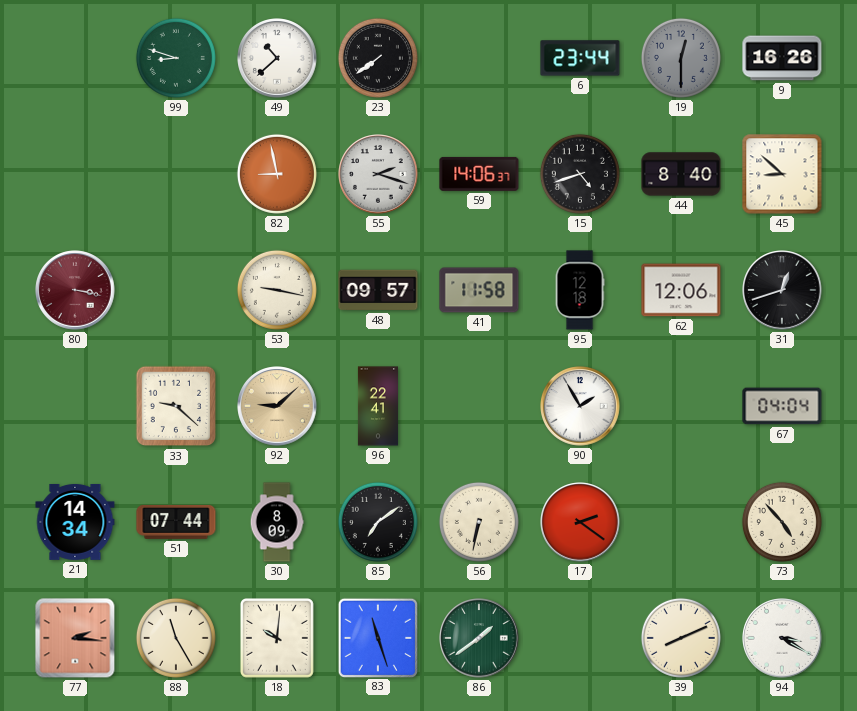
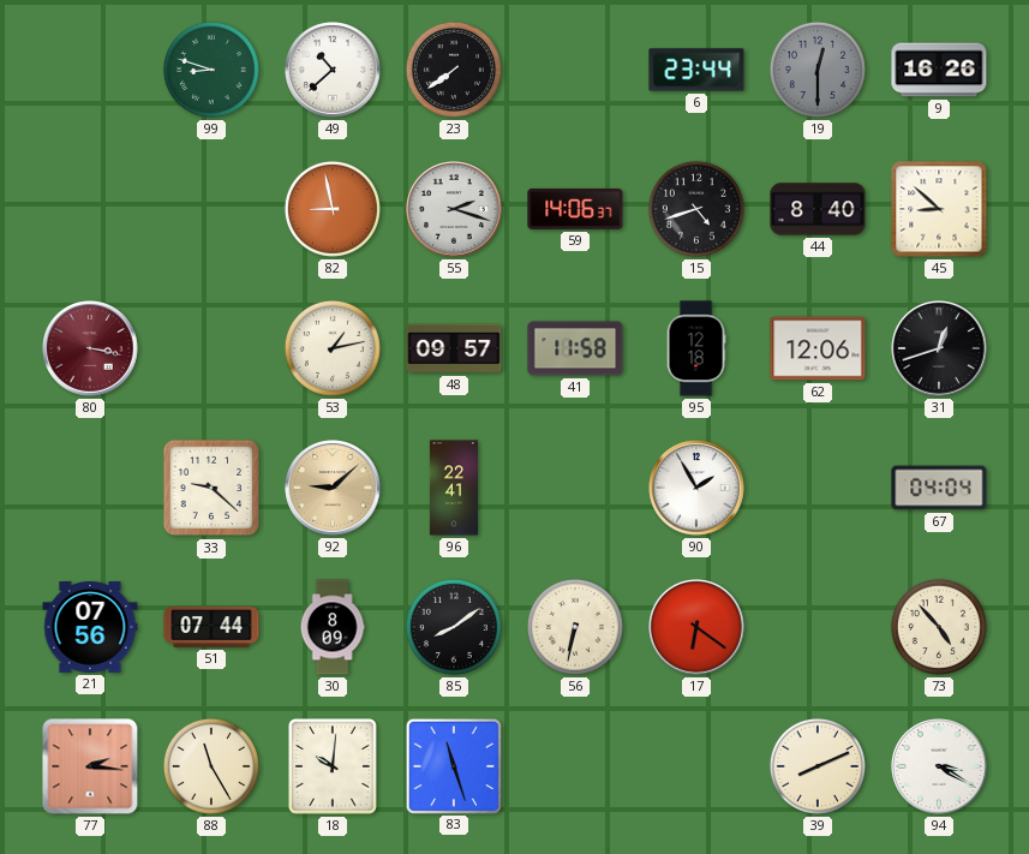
53: 9:17 -> 1:13
21: 14:34 -> 07:56
85: 7:09 -> 8:09
17: 2:21 -> 6:21
86: 1:39 -> none
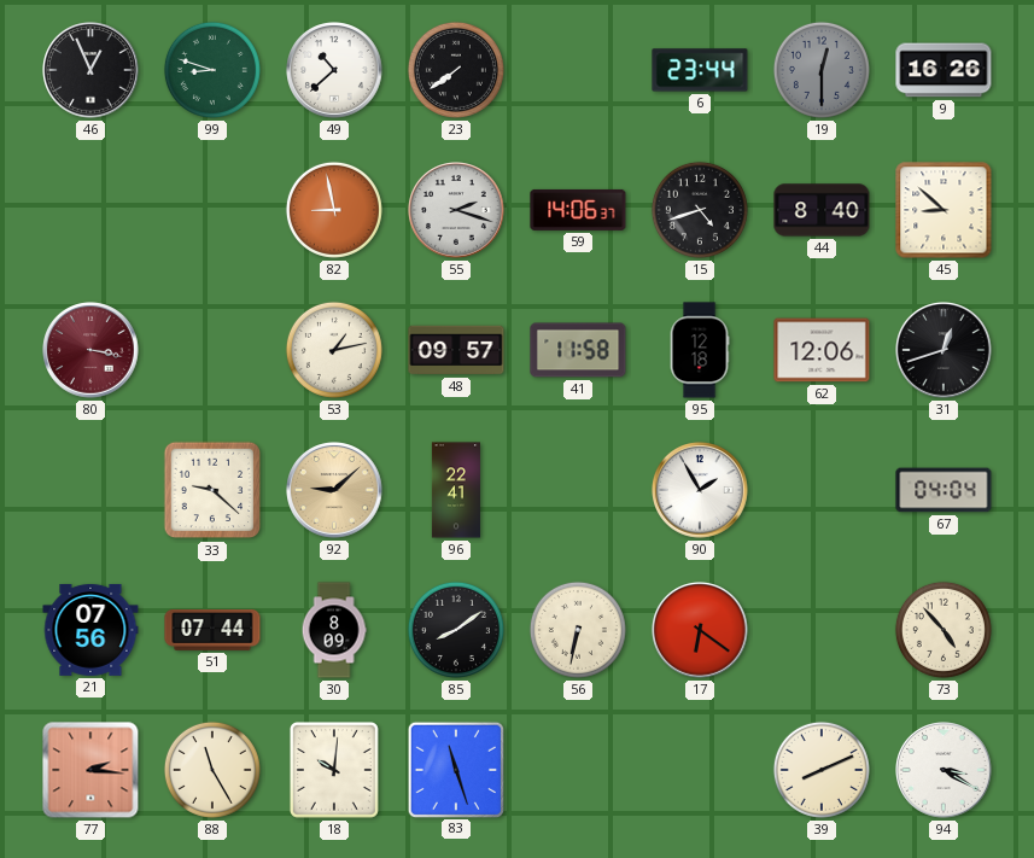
46: none -> 12:56
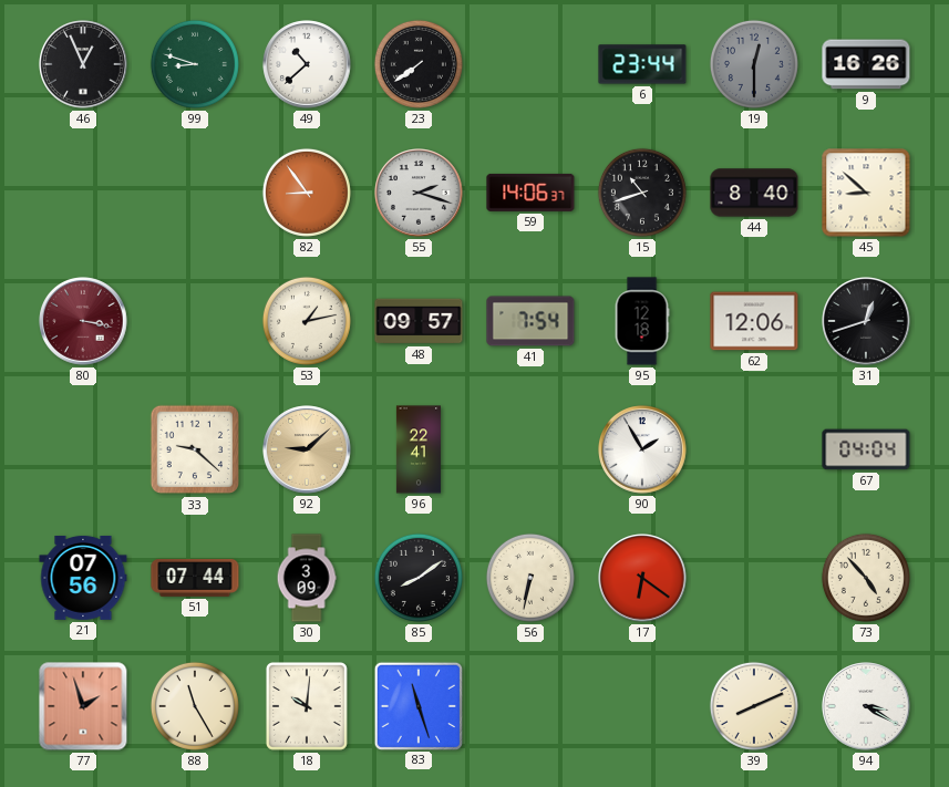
82: 8:58 -> 8:54
15: 4:42 -> 10:42
41: 11:58 -> 7:54
30: 8:09 -> 3:09
77: 2:16 -> 1:57
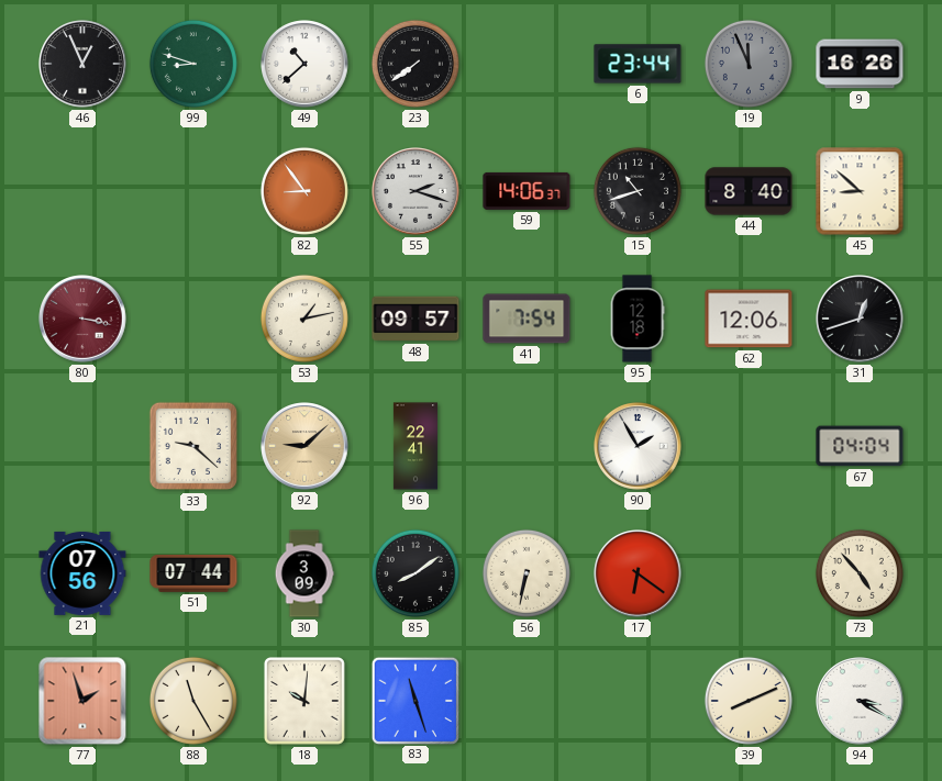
19: 12:30 -> 11:56
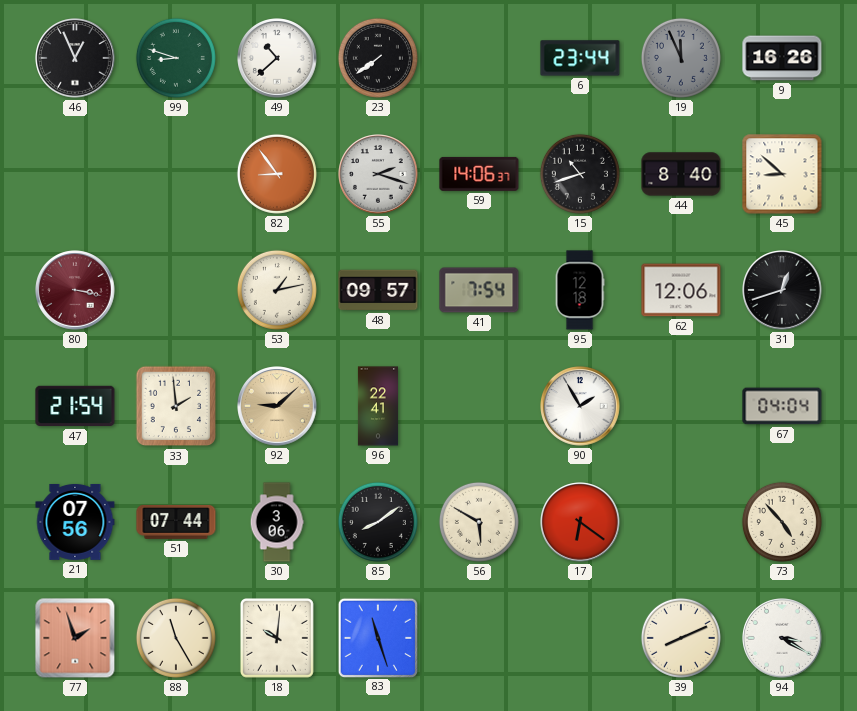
47: none -> 21:54
33: 9:22 -> 1:59
30: 3:09 -> 3:06
56: 6:32 -> 5:50
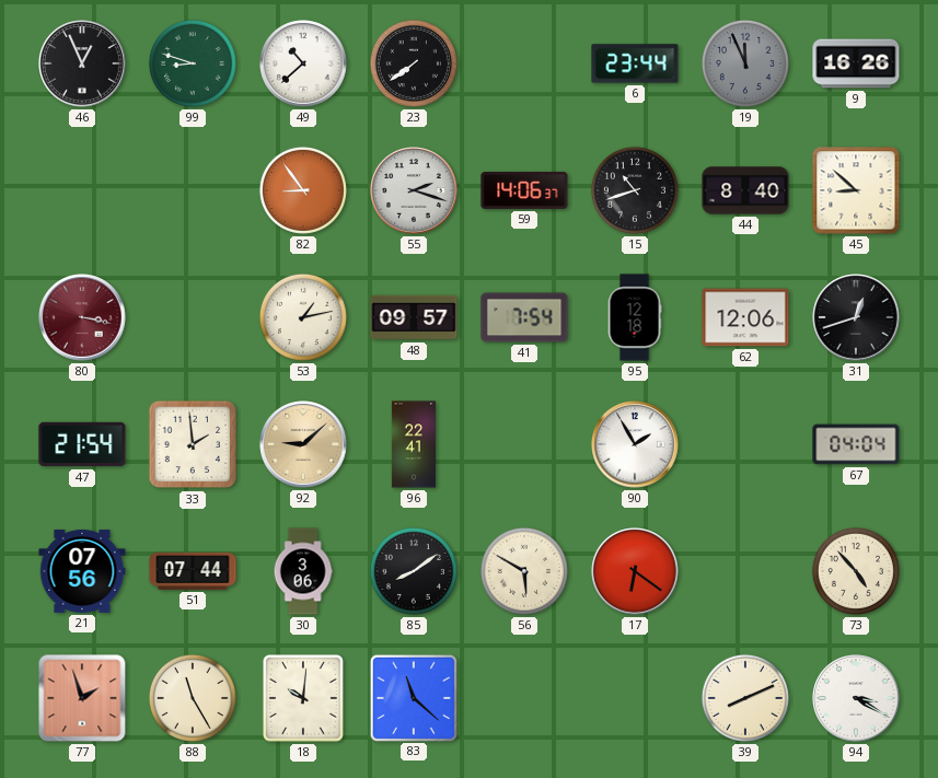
83: 11:27 -> 11:22
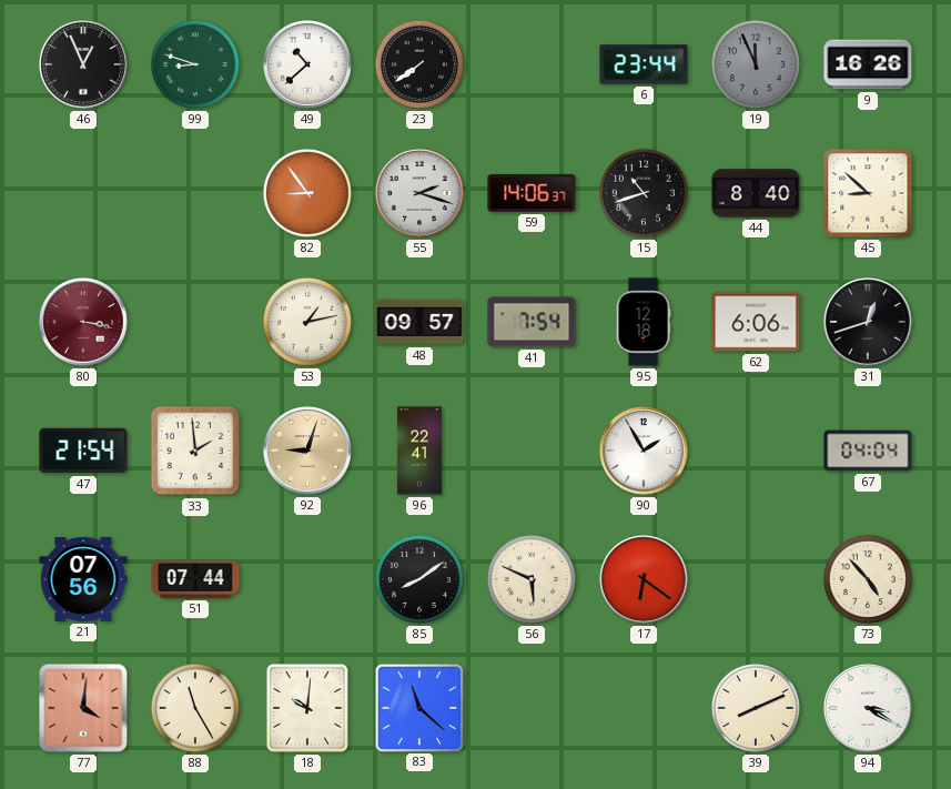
62: 12:06 -> 6:06
92: 9:08 -> 9:03
30: 3:06 -> none
56: 5:50 -> 5:49
77: 1:57 -> 4:01
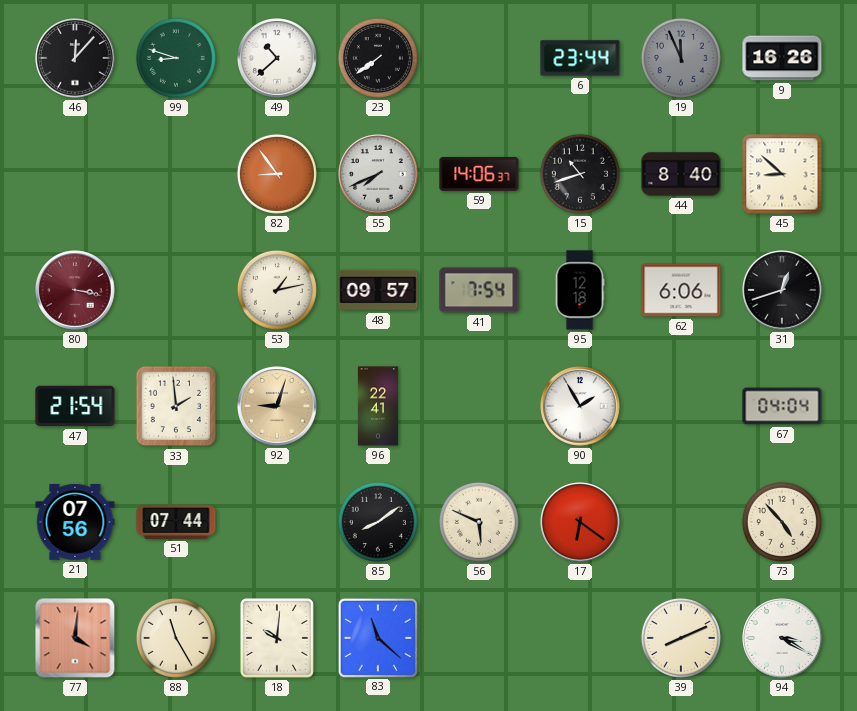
46: 12:56 -> 12:07
55: 2:18 -> 7:41
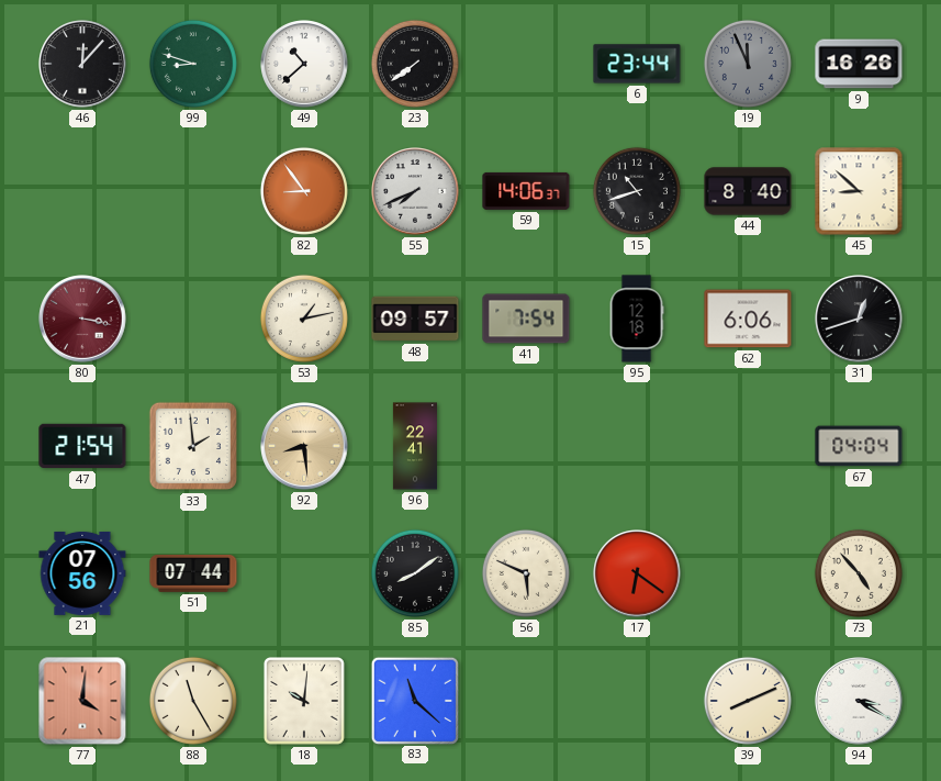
92: 9:03 -> 8:29
90: 1:55 -> none
